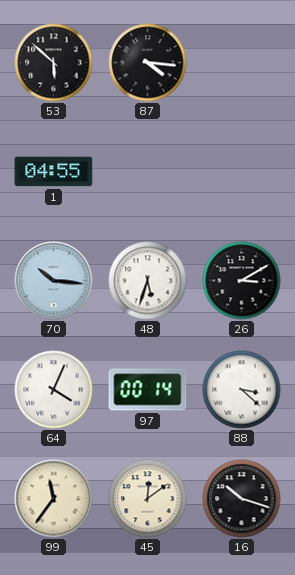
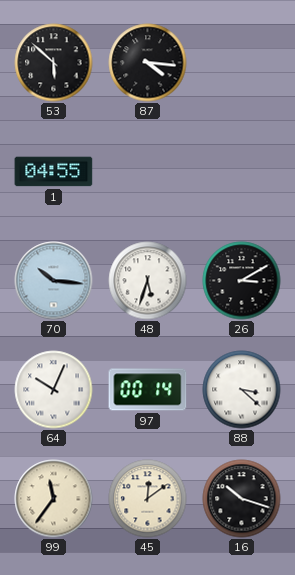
64: 4:04 -> 10:04
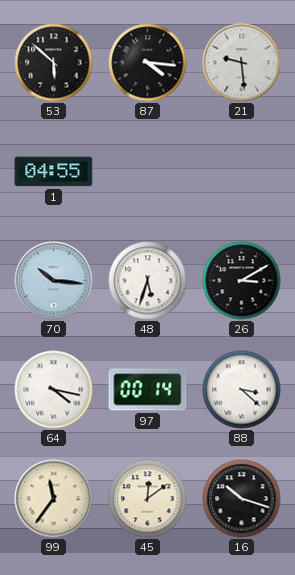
21: none -> 9:29
64: 10:04 -> 4:17
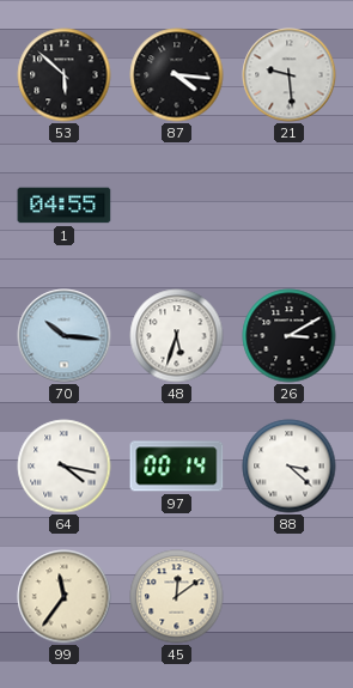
16: 10:18 -> none
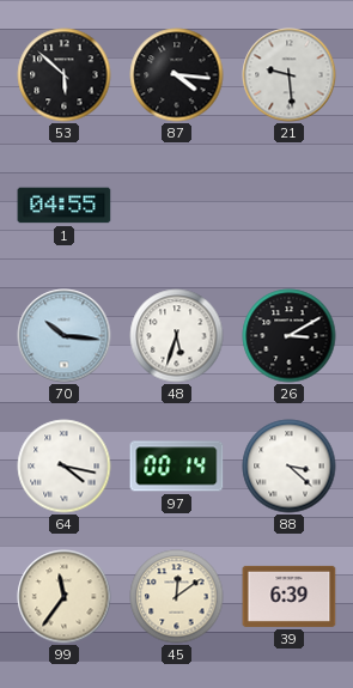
39: none -> 6:39
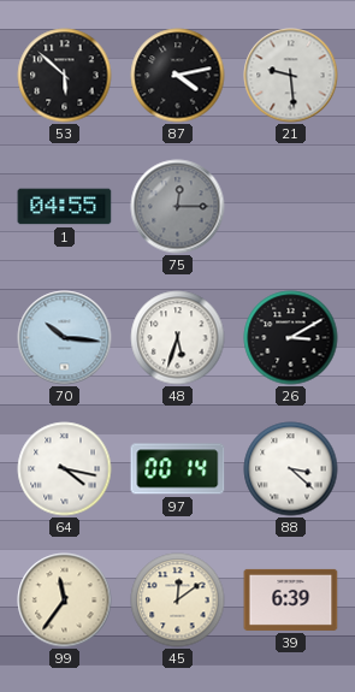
87: 4:16 -> 4:13
75: none -> 12:15
